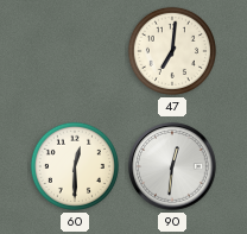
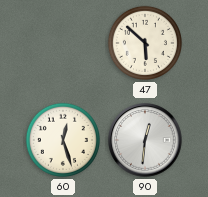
47: 7:01 -> 5:52
60: 12:30 -> 12:27
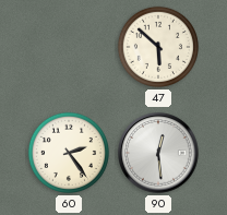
60: 12:27 -> 2:24
90: 12:31 -> 12:29
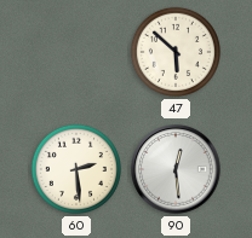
60: 2:24 -> 2:29
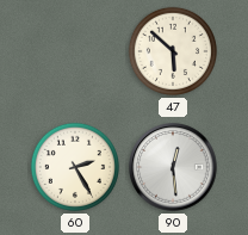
60: 2:29 -> 2:25
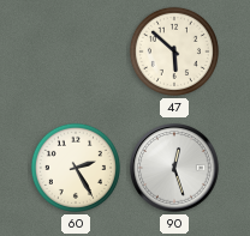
90: 12:29 -> 12:27
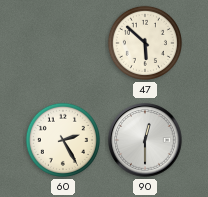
90: 12:27 -> 12:30
